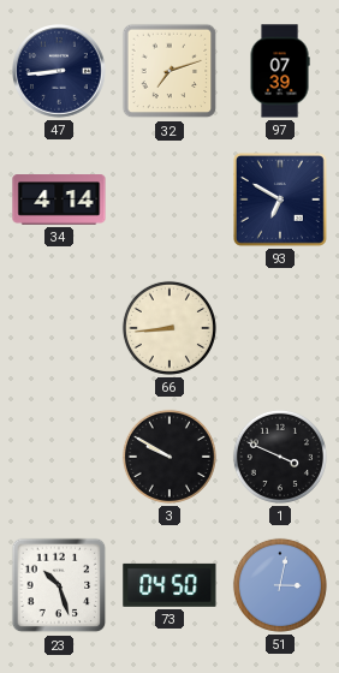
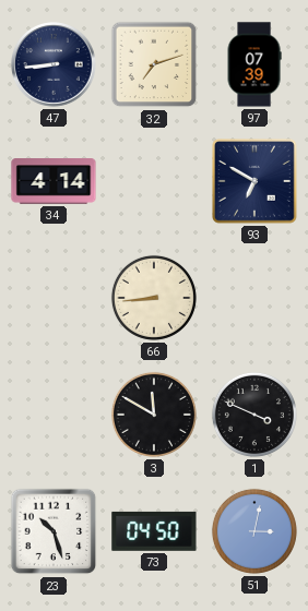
3: 9:50 -> 11:50
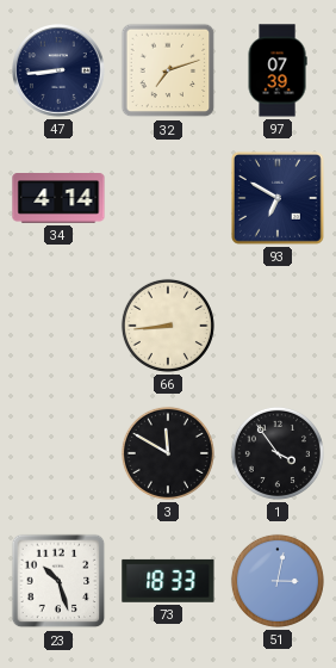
1: 3:49 -> 3:54
73: 04:50 -> 18:33
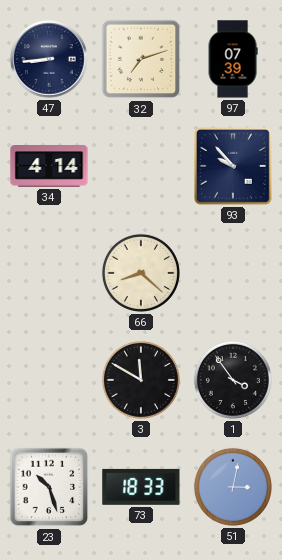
93: 6:50 -> 9:53
66: 8:44 -> 8:22
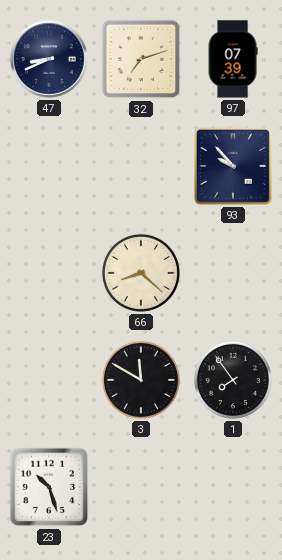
47: 8:44 -> 8:41
34: 4:14 -> none
1: 3:54 -> 7:54
73: 18:33 -> none
51: 3:02 -> none
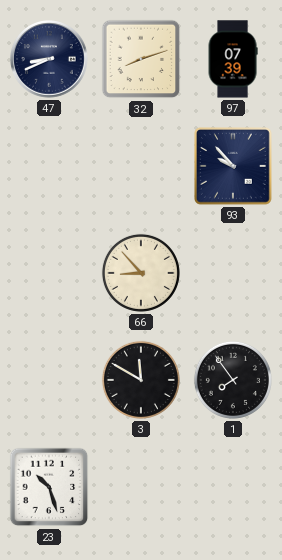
32: 7:12 -> 8:12
66: 8:22 -> 8:53
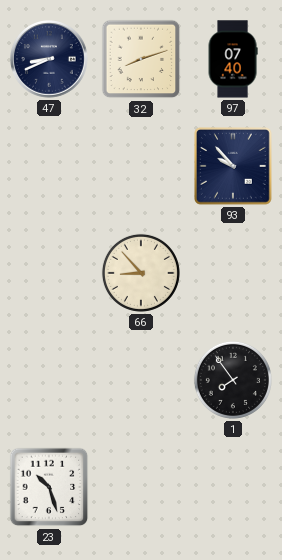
97: 07:39 -> 07:40
3: 11:50 -> none
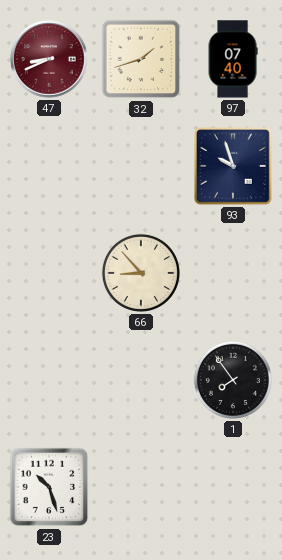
47 dial: navy -> burgundy
32: 8:12 -> 1:42
93: 9:53 -> 9:57
